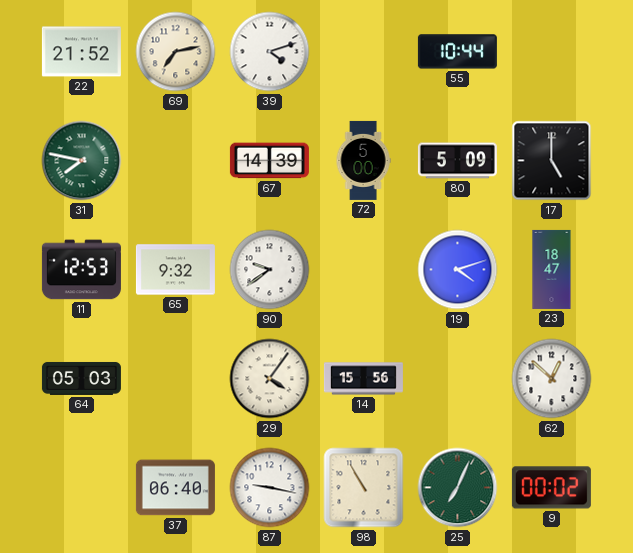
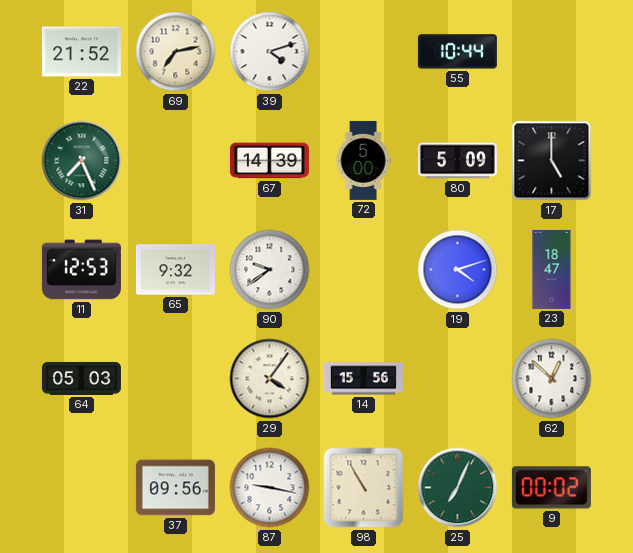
31: 7:47 -> 7:26
37: 06:40 -> 09:56
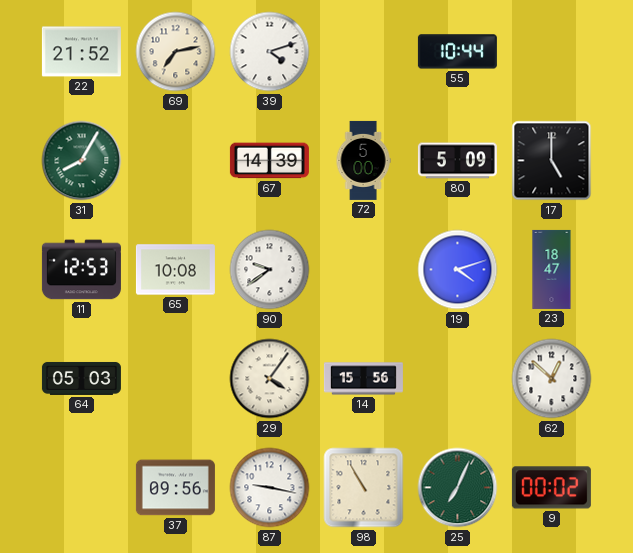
31: 7:26 -> 8:05
65: 9:32 -> 10:08
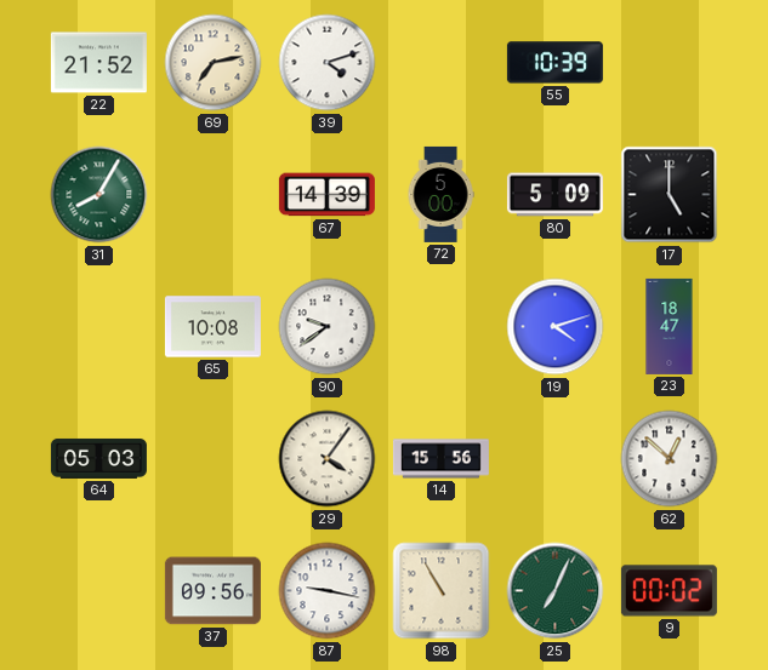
55: 10:44 -> 10:39
11: 12:53 -> none
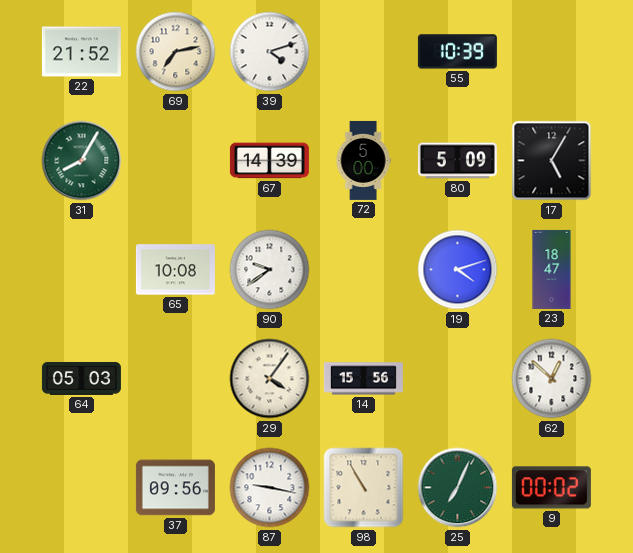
17: 5:00 -> 5:05
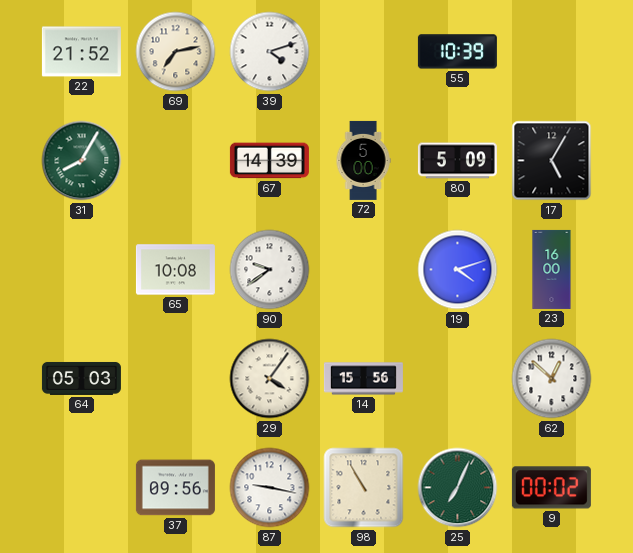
23: 18:47 -> 16:00
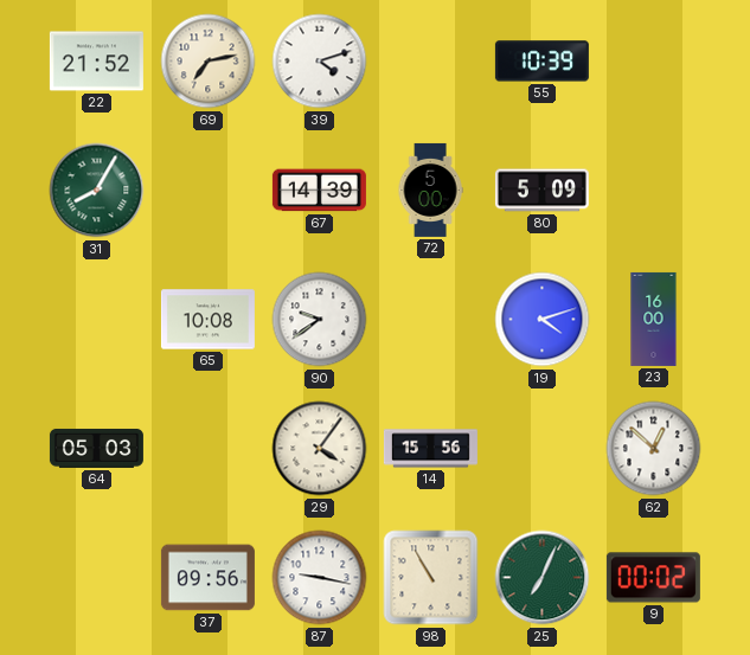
17: 5:05 -> none
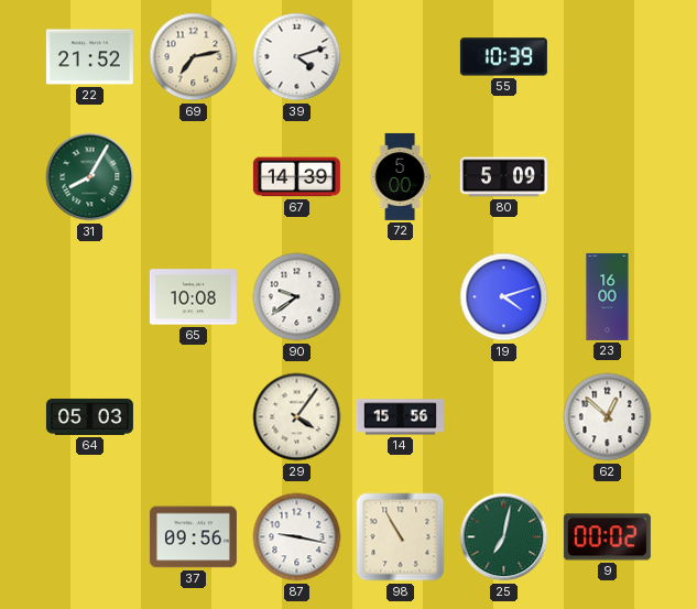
25: 7:04 -> 7:02
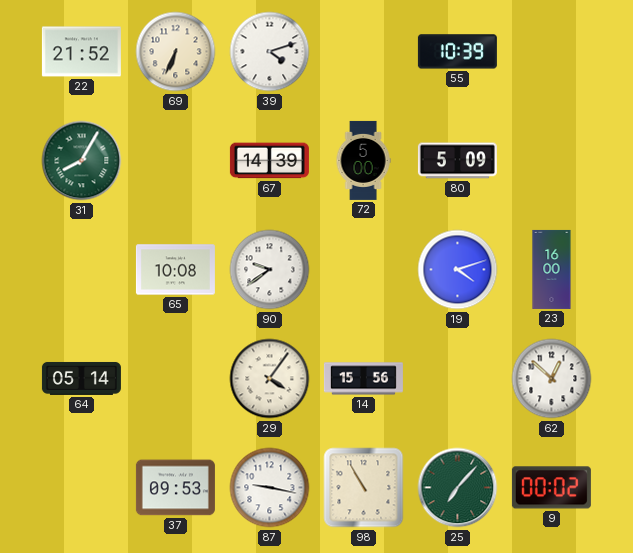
69: 7:13 -> 6:34
64: 05:03 -> 05:14
37: 09:56 -> 09:53
25: 7:02 -> 7:07
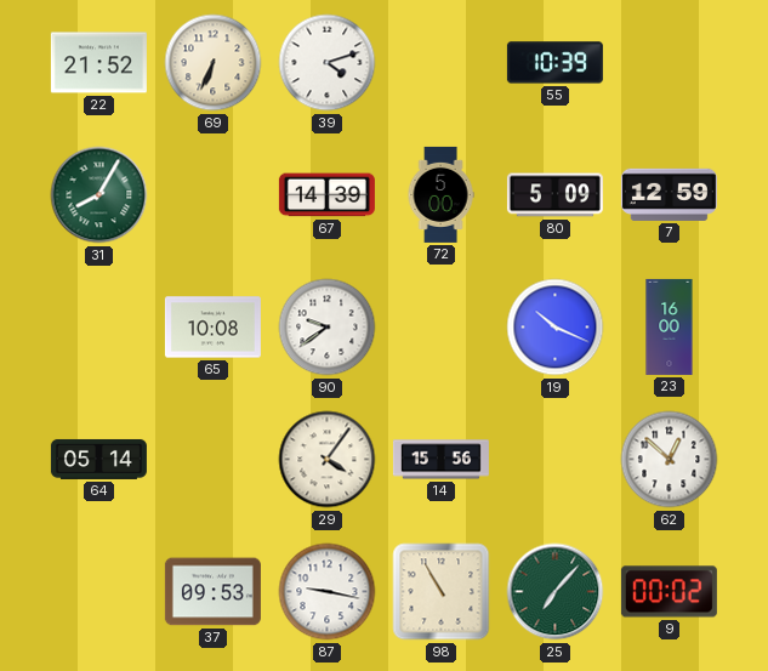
7: none -> 12:59
19: 4:12 -> 10:19
